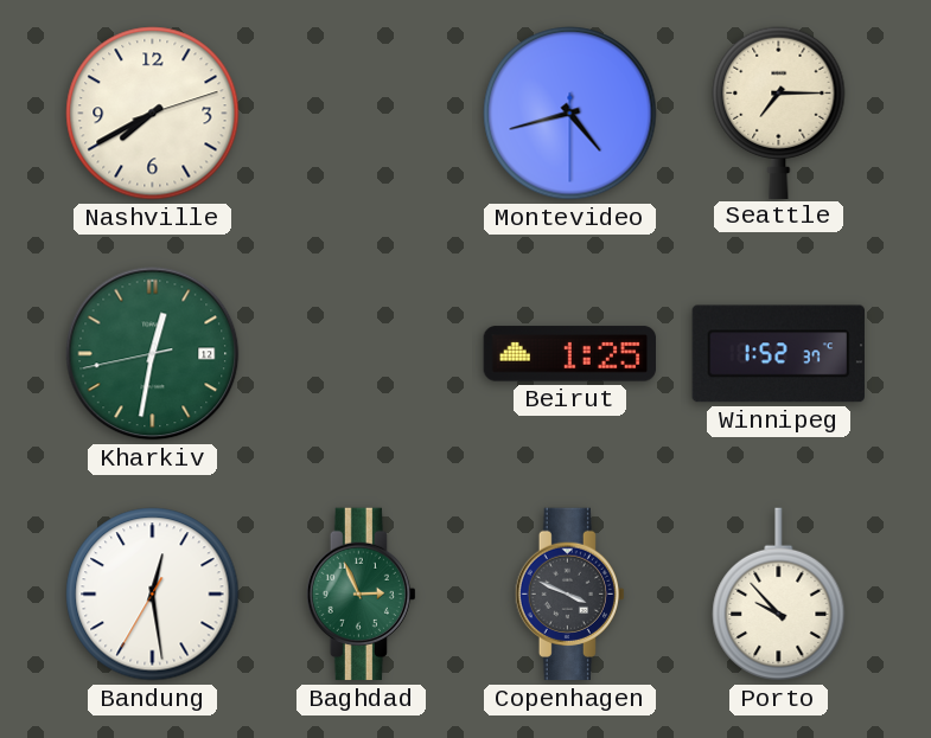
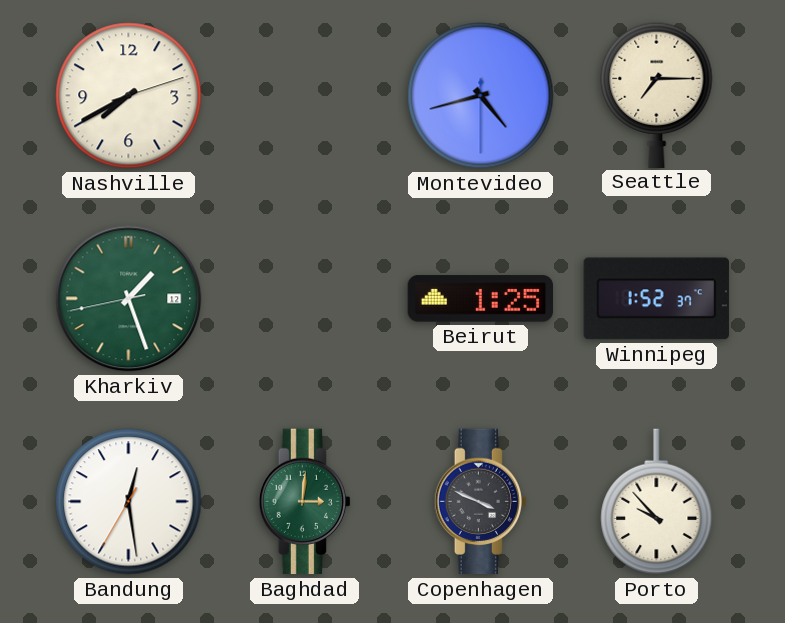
Kharkiv: 12:31 -> 1:26
Baghdad: 2:56 -> 3:01
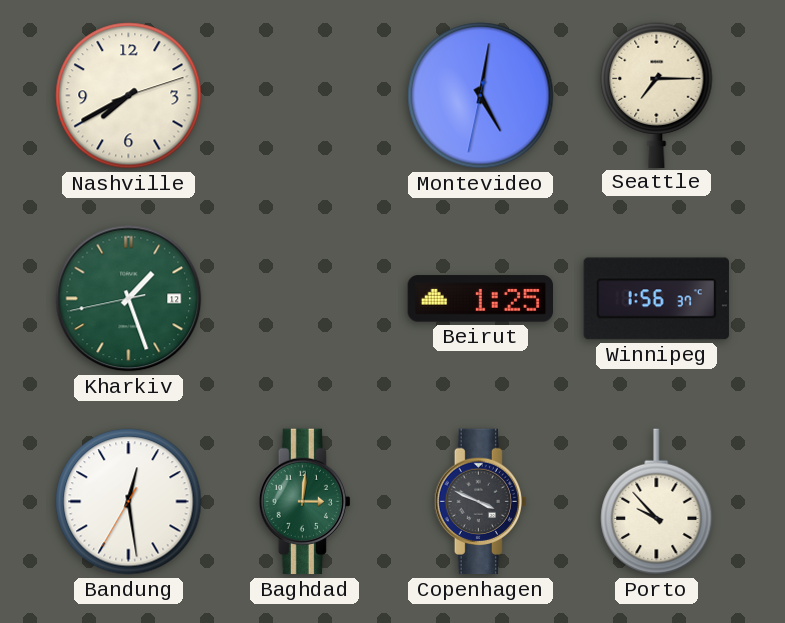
Montevideo: 4:42 -> 5:01
Winnipeg: 1:52 -> 1:56
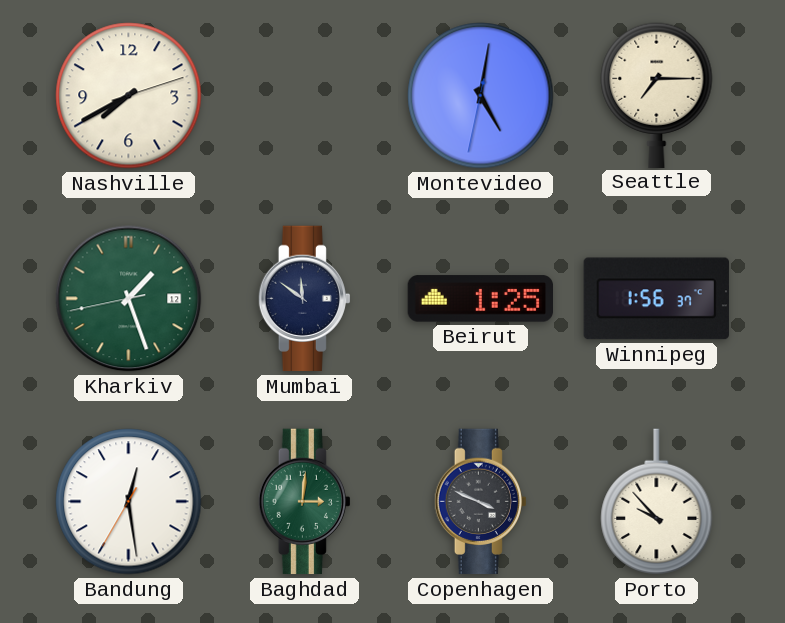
Mumbai: none -> 11:51
